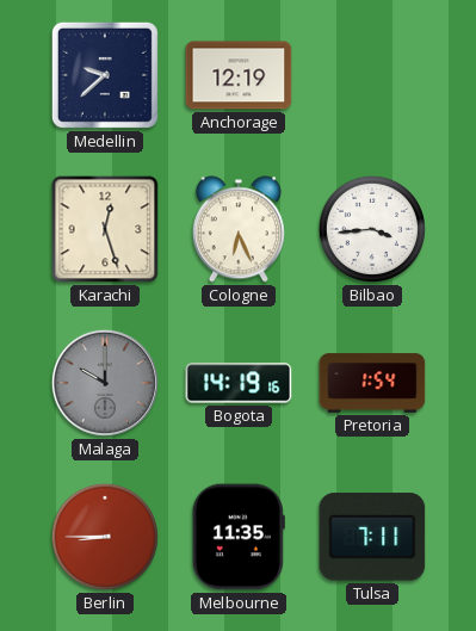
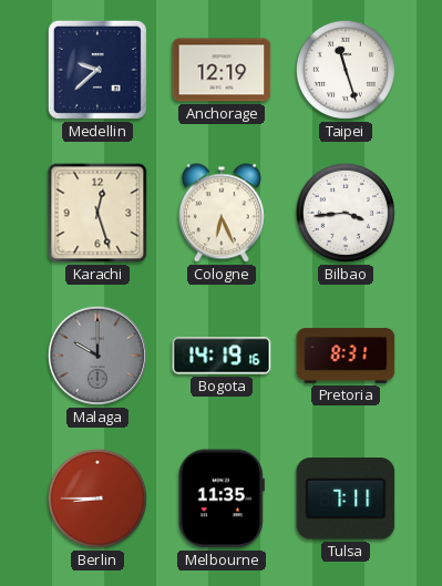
Taipei: none -> 11:27
Pretoria: 1:54 -> 8:31
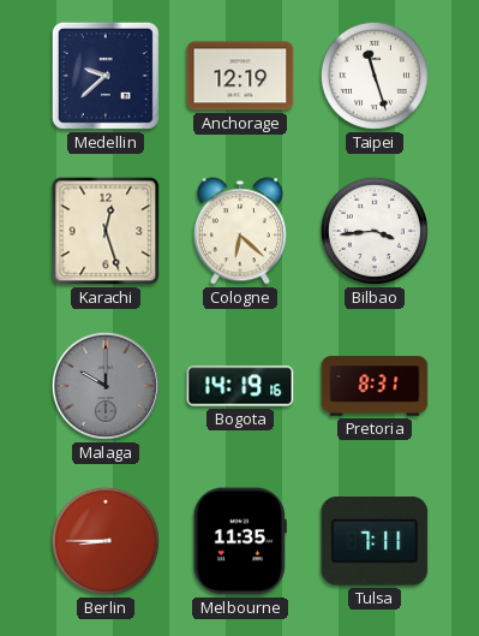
Cologne: 6:26 -> 6:22
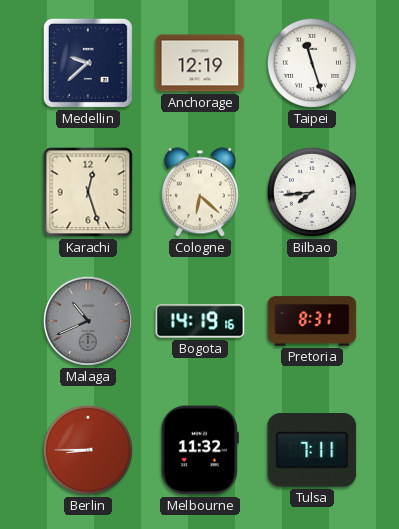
Bilbao: 3:44 -> 7:44
Malaga: 10:00 -> 10:41
Melbourne: 11:35 -> 11:32
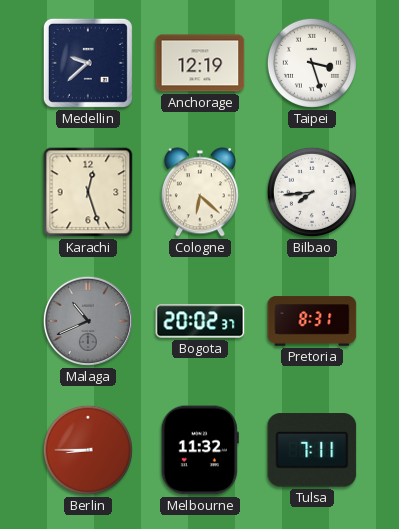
Taipei: 11:27 -> 3:27
Bogota: 14:19 -> 20:02
